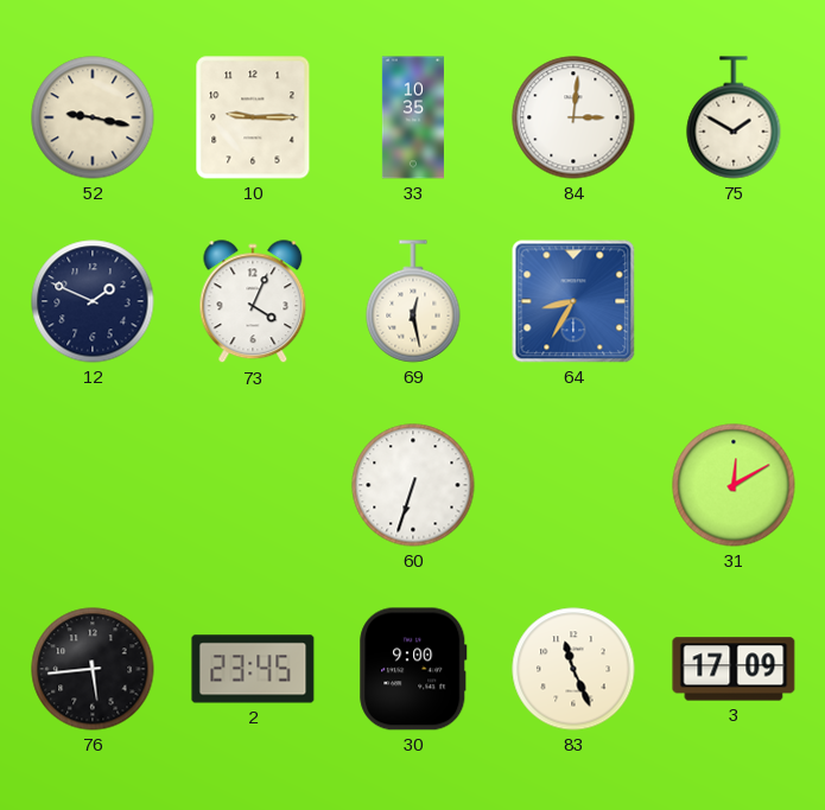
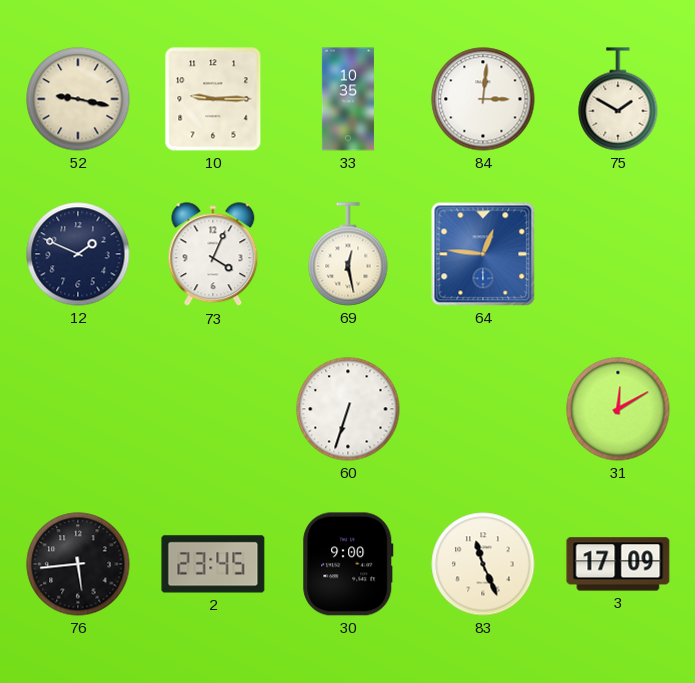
64: 8:35 -> 12:46
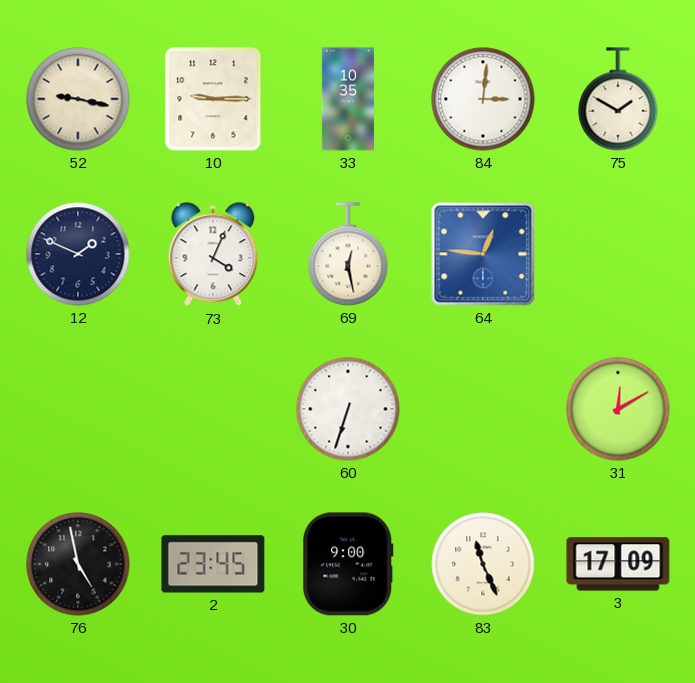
76: 5:44 -> 4:58
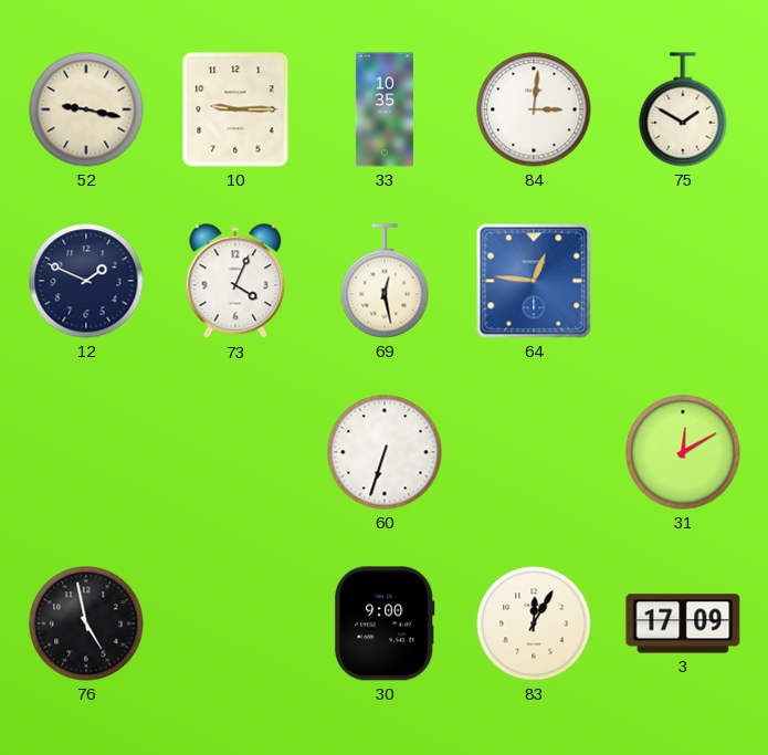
2: 23:45 -> none
83: 11:26 -> 12:05
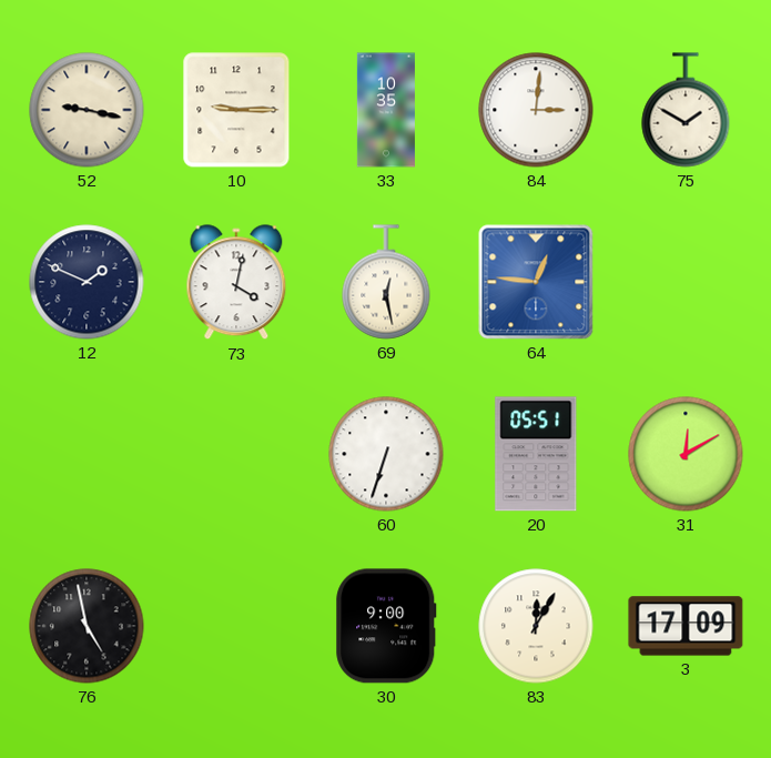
73: 4:04 -> 4:02
20: none -> 05:51
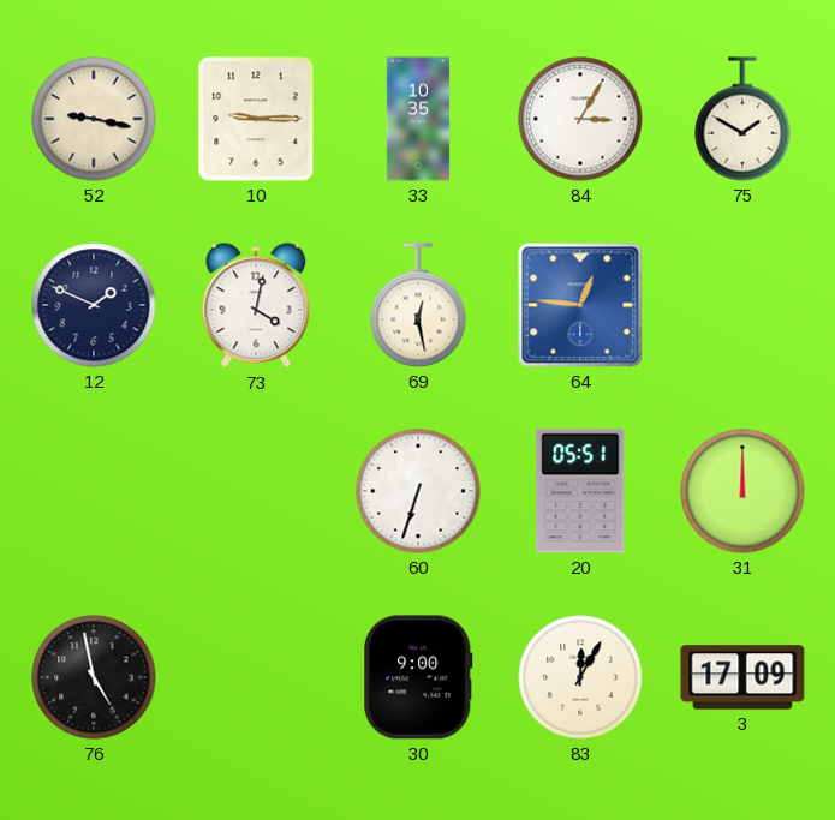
84: 3:01 -> 3:05
31: 12:10 -> 12:00
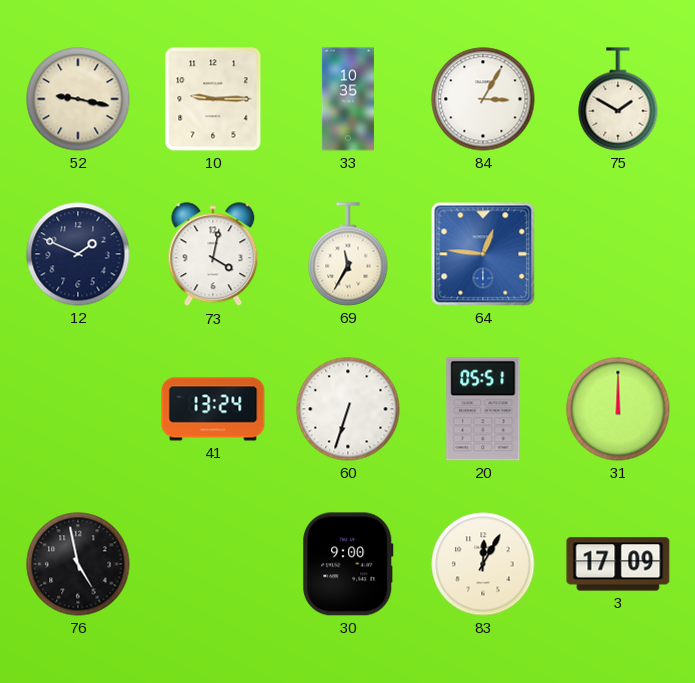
69: 12:28 -> 11:35
41: none -> 13:24
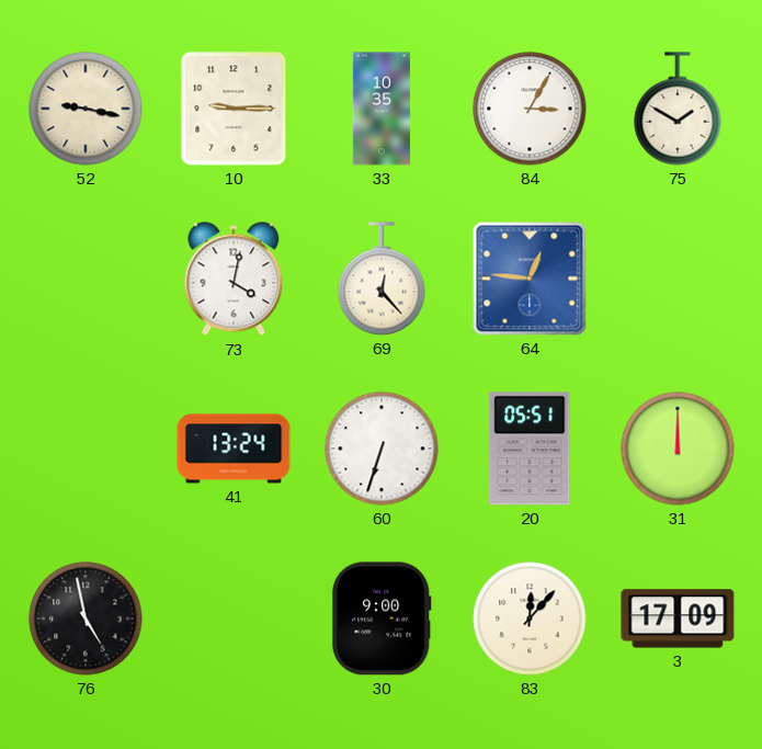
12: 1:49 -> none
69: 11:35 -> 12:23
83: 12:05 -> 12:07
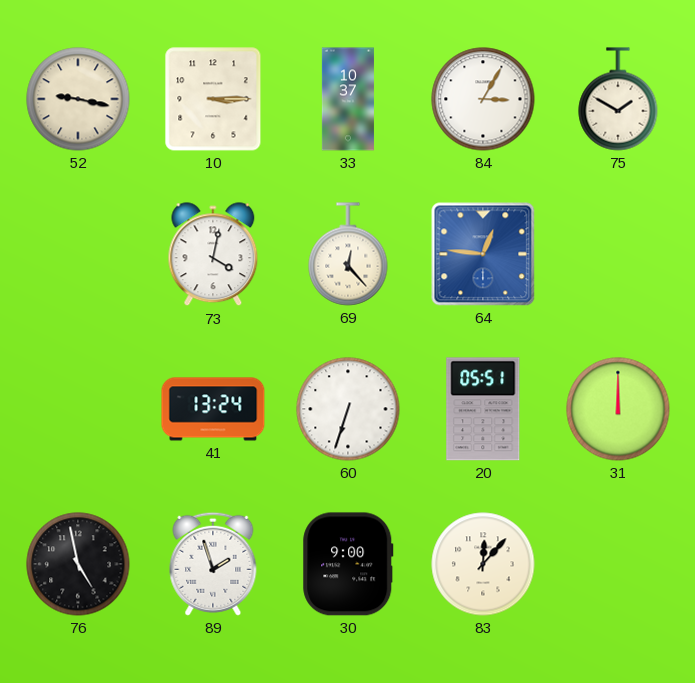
10: 9:15 -> 3:15
33: 10:35 -> 10:37
89: none -> 1:57
3: 17:09 -> none
